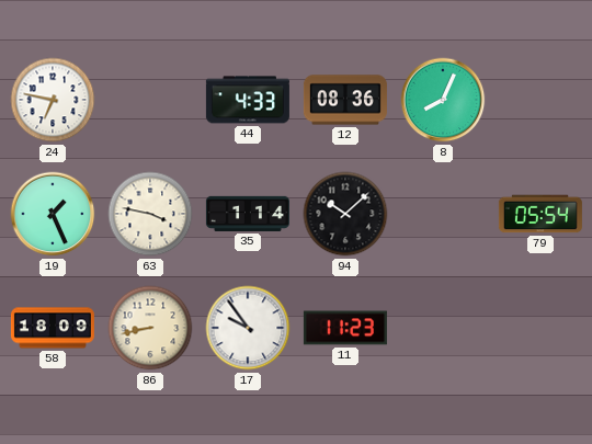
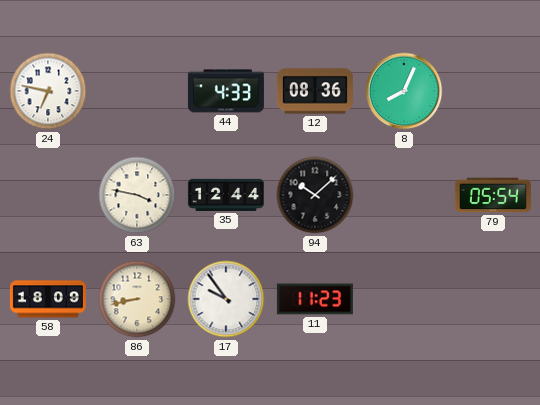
19: 1:26 -> none
35: 1:14 -> 12:44
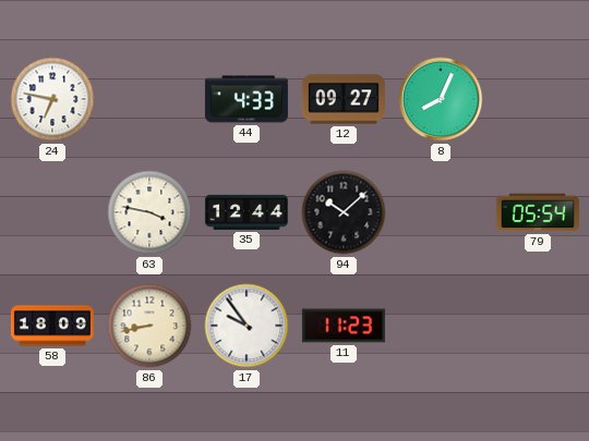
12: 08:36 -> 09:27
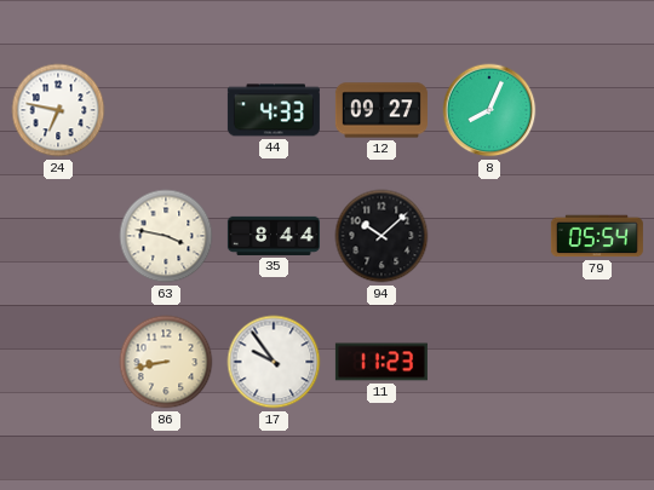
35: 12:44 -> 8:44
58: 18:09 -> none
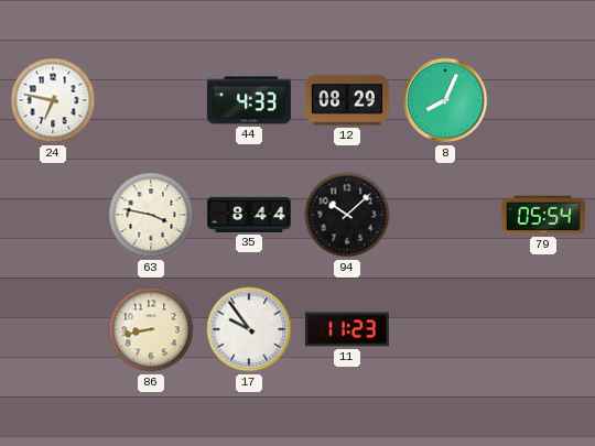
12: 09:27 -> 08:29
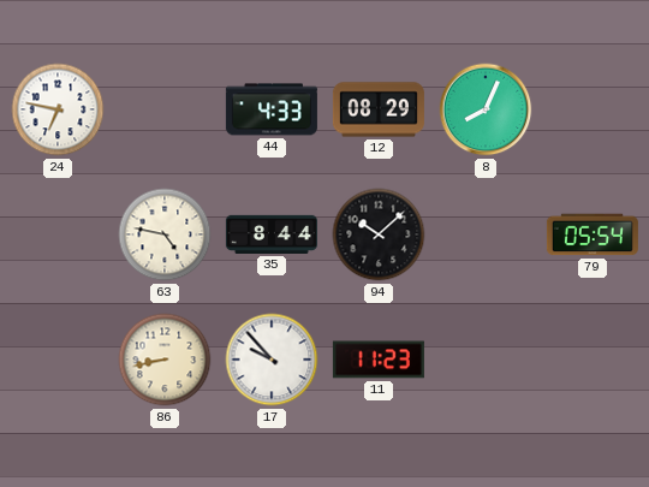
63: 3:47 -> 4:47
17: 9:54 -> 9:53
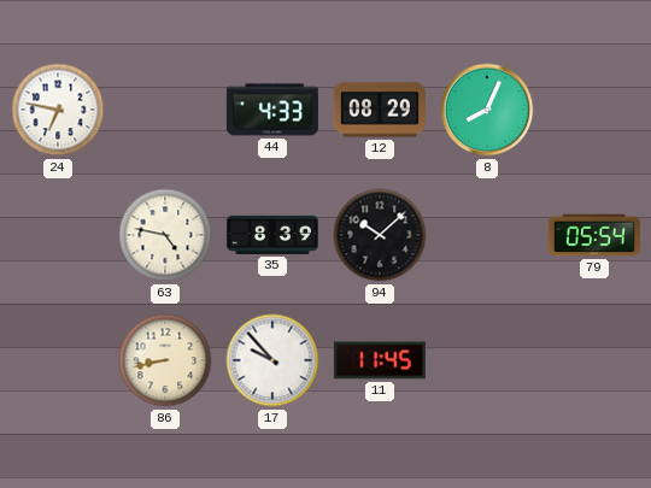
35: 8:44 -> 8:39
11: 11:23 -> 11:45
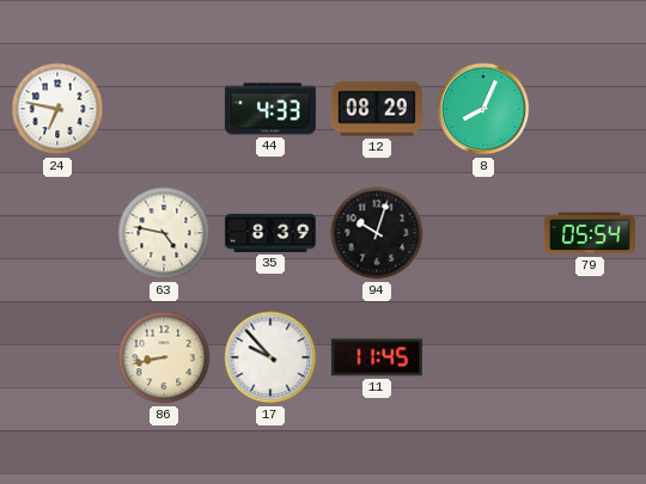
94: 10:08 -> 10:03
